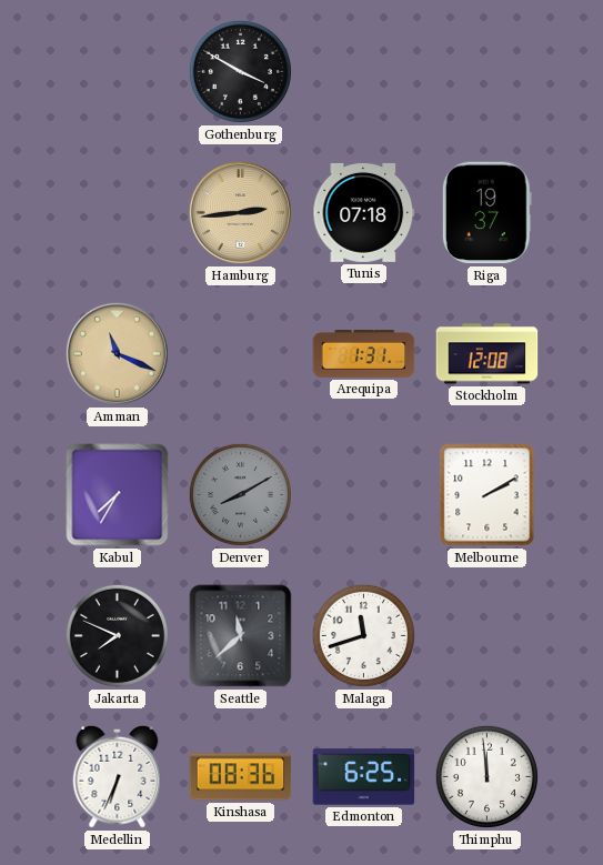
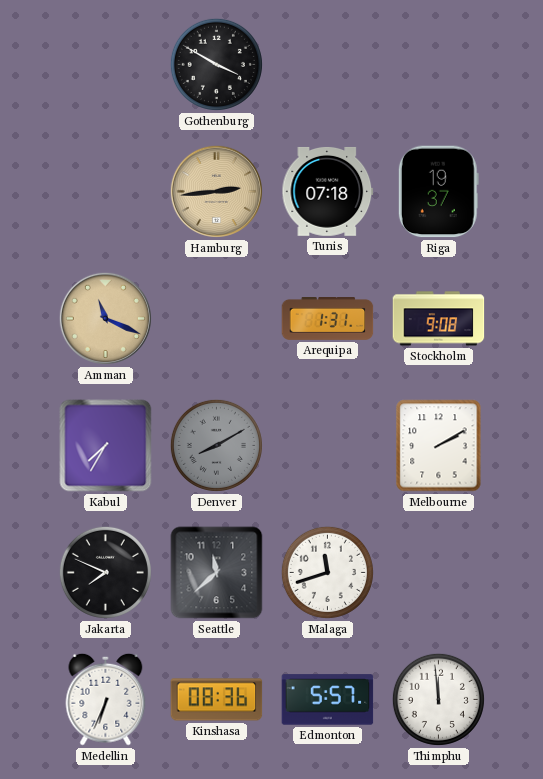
Stockholm: 12:08 -> 9:08
Edmonton: 6:25 -> 5:57
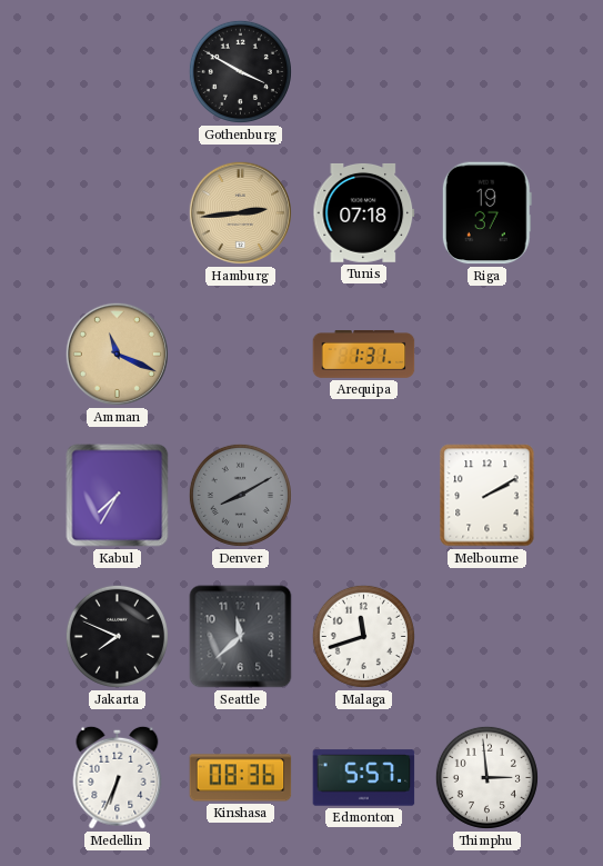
Stockholm: 9:08 -> none
Thimphu: 11:59 -> 2:59
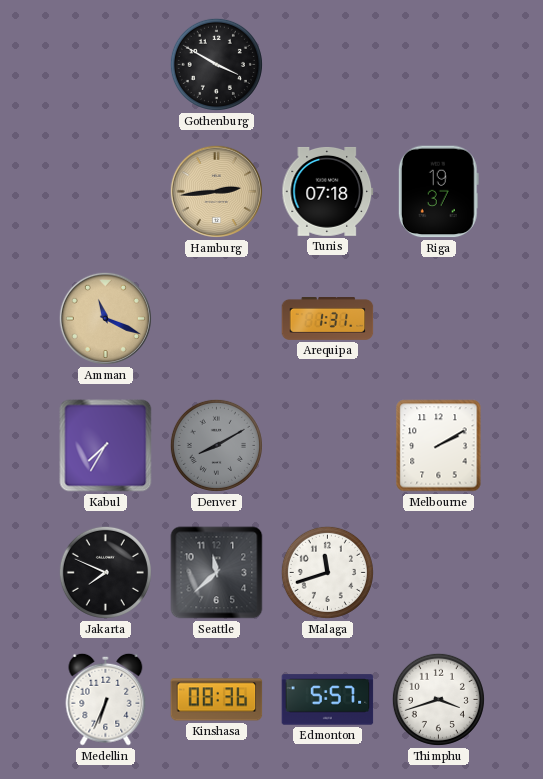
Thimphu: 2:59 -> 3:42
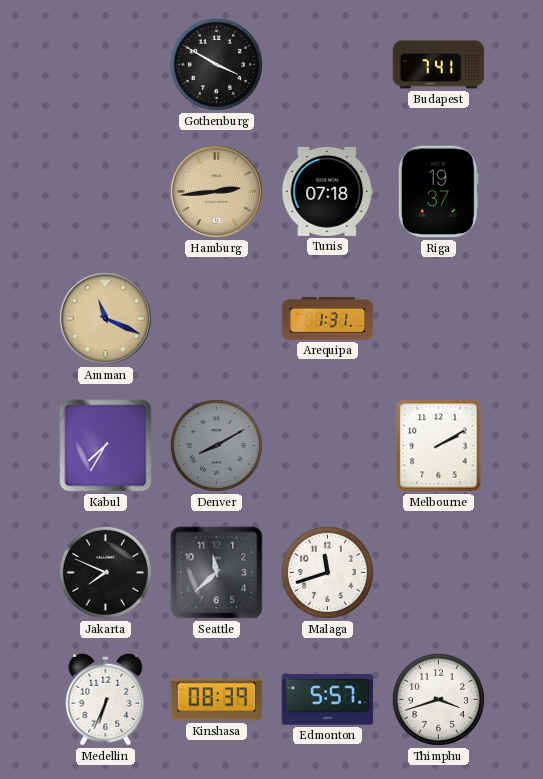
Budapest: none -> 7:41
Kinshasa: 08:36 -> 08:39
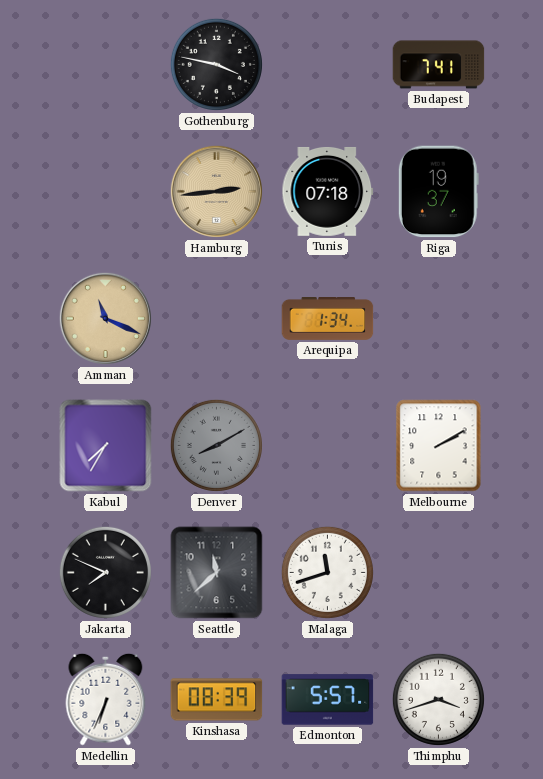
Gothenburg: 3:50 -> 3:47
Arequipa: 1:31 -> 1:34
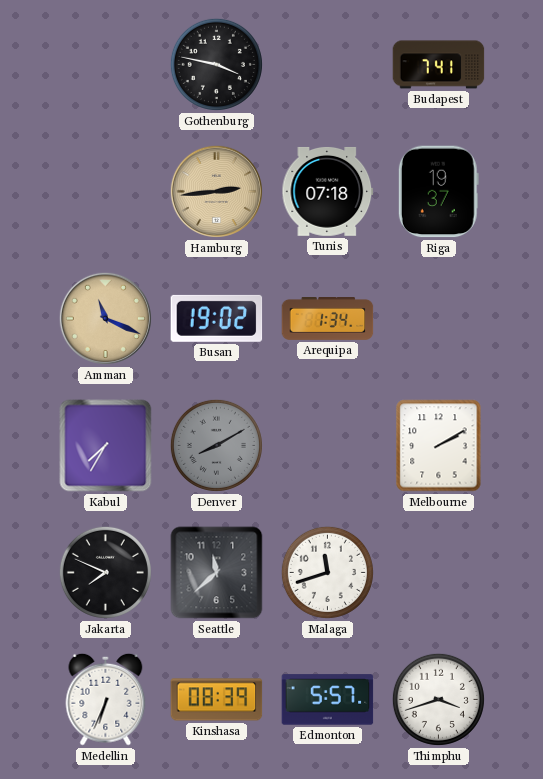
Busan: none -> 19:02
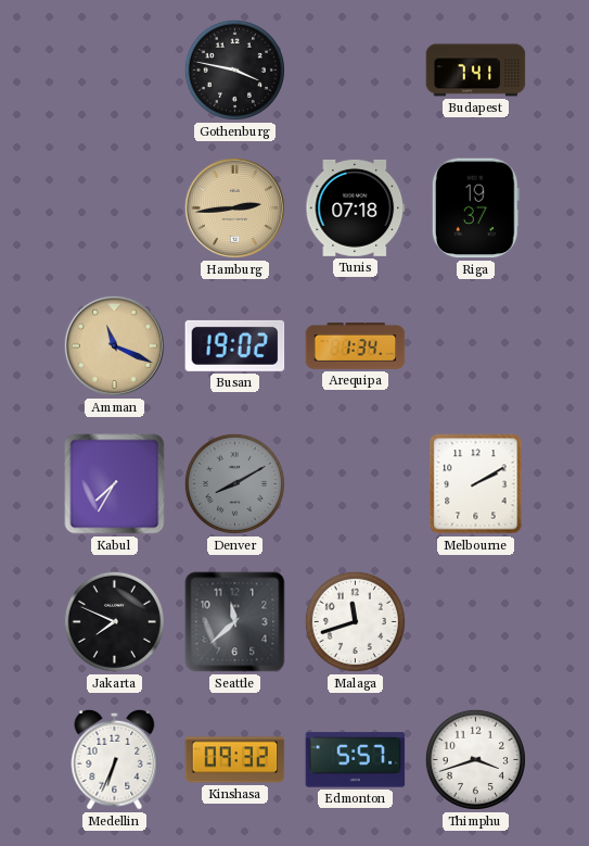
Kinshasa: 08:39 -> 09:32
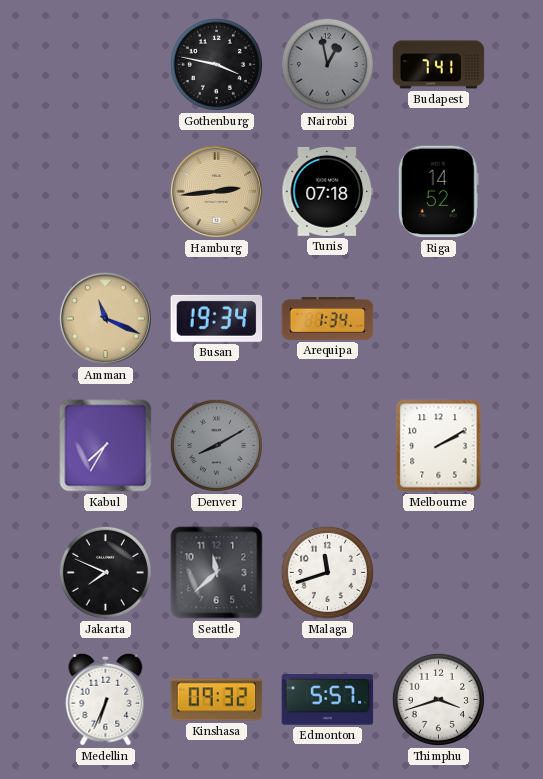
Nairobi: none -> 12:58
Riga: 19:37 -> 14:52
Busan: 19:02 -> 19:34
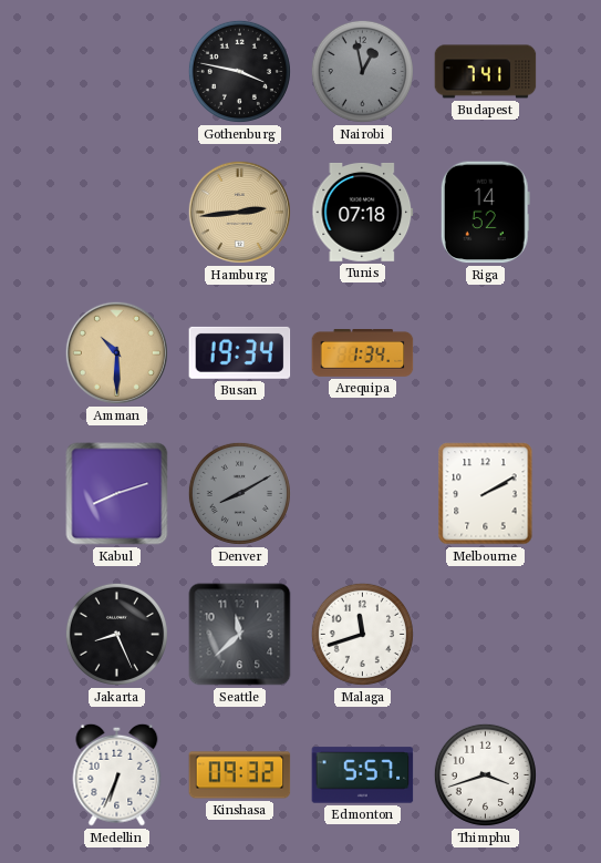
Amman: 11:19 -> 10:30
Kabul: 7:35 -> 8:12
Jakarta: 7:49 -> 8:26
